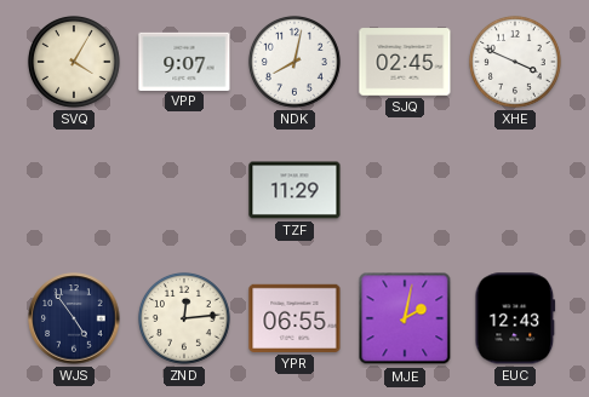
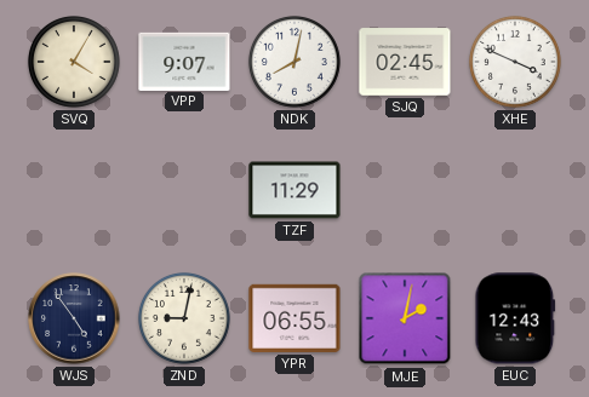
ZND: 12:14 -> 9:02
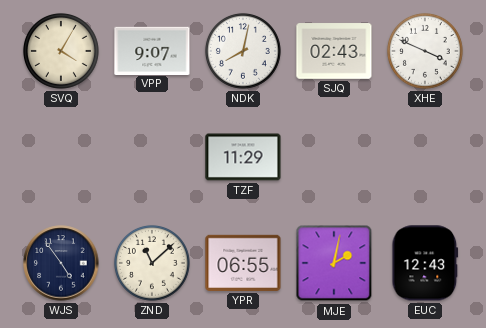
SJQ: 02:45 -> 02:43
ZND: 9:02 -> 11:08
